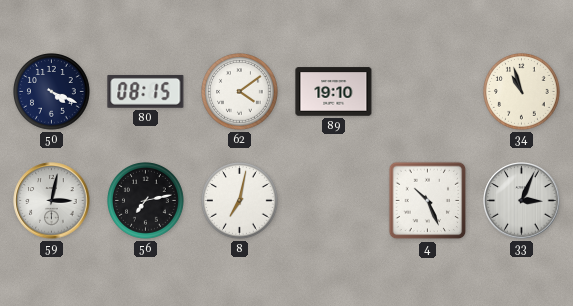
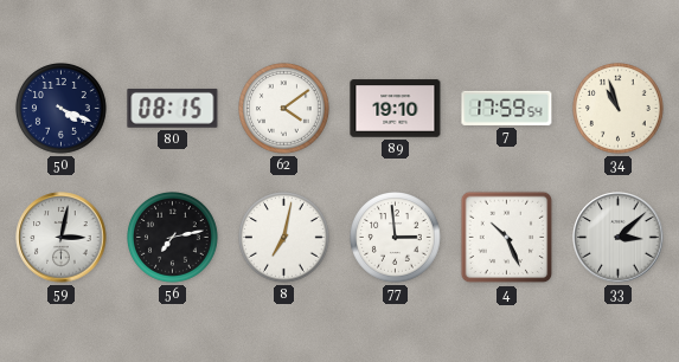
7: none -> 17:59
77: none -> 2:59
33: 3:04 -> 3:08
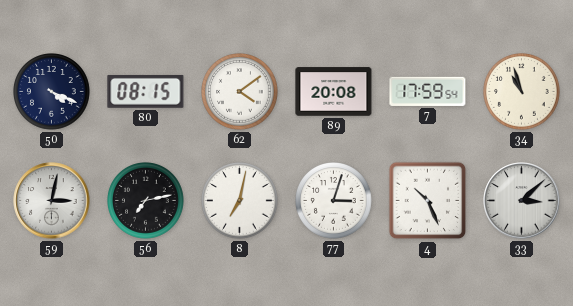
89: 19:10 -> 20:08
77: 2:59 -> 3:03
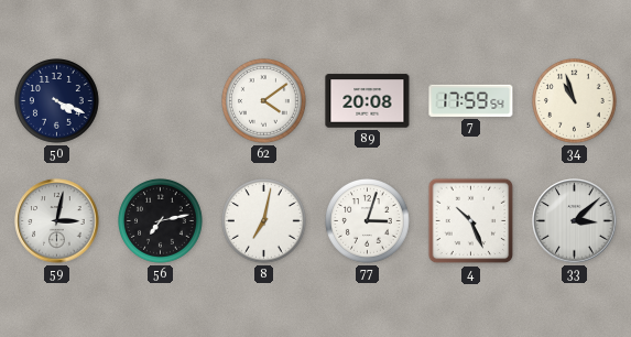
80: 08:15 -> none
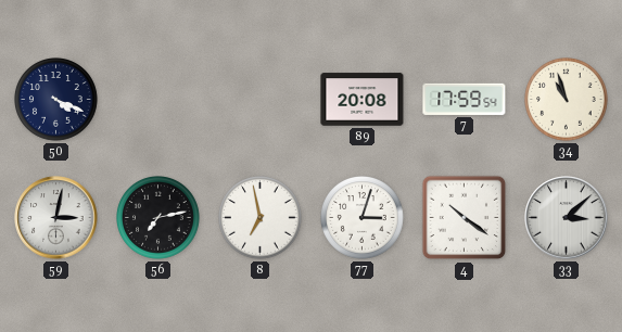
62: 4:09 -> none
8: 7:02 -> 6:58
4: 10:26 -> 10:21
